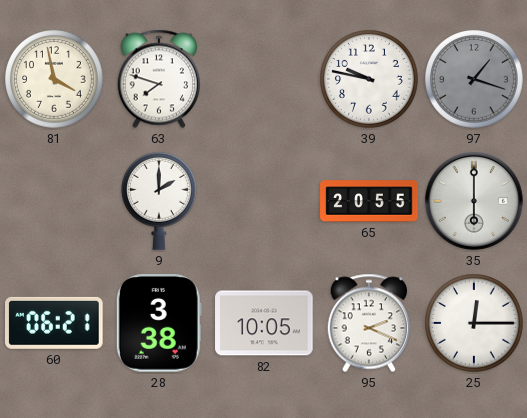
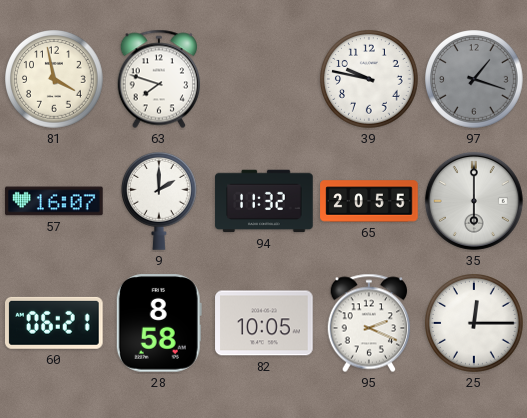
57: none -> 16:07
94: none -> 11:32
28: 3:38 -> 8:58
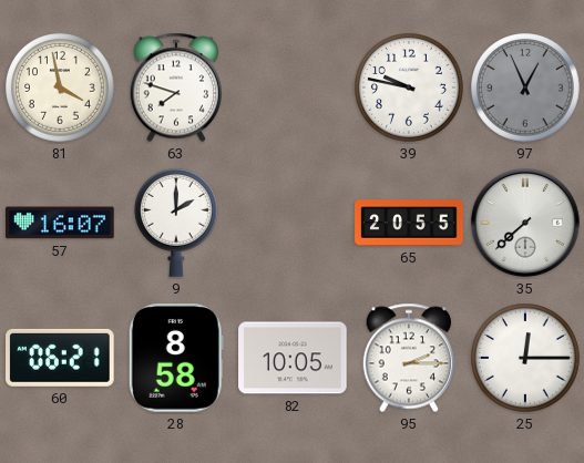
97: 1:18 -> 12:56
94: 11:32 -> none
35: 6:00 -> 7:38
95: 2:19 -> 2:15
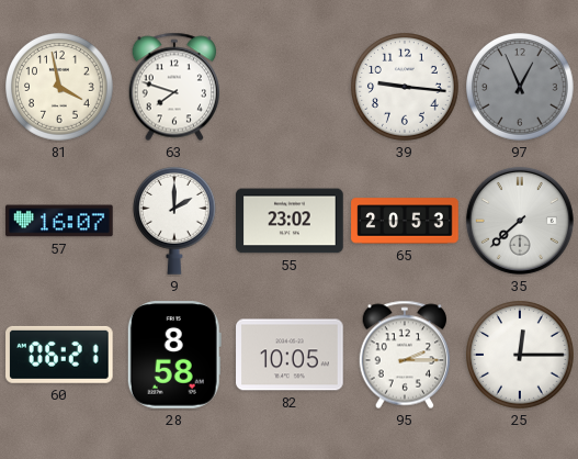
39: 9:47 -> 9:16
55: none -> 23:02
65: 20:55 -> 20:53
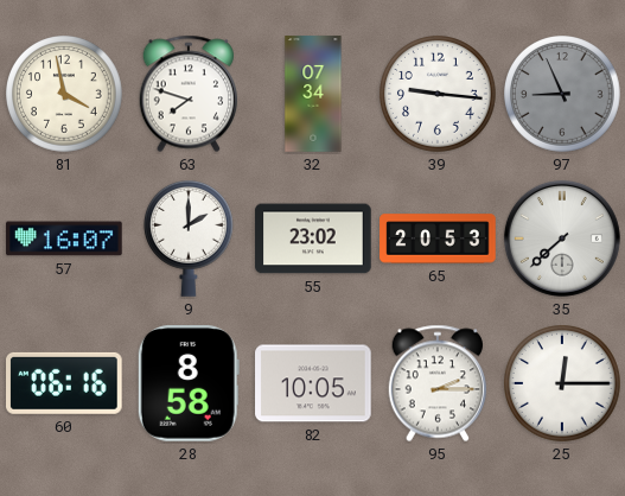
32: none -> 07:34
97: 12:56 -> 8:56
60: 06:21 -> 06:16
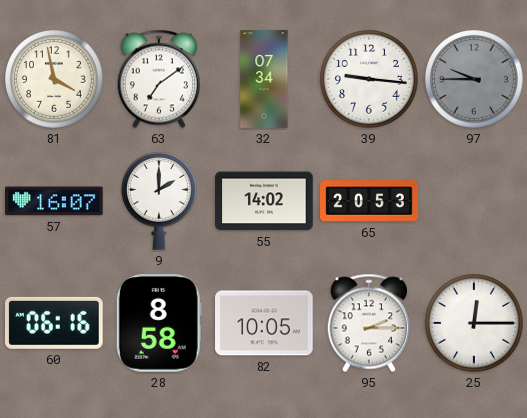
63: 7:48 -> 7:09
97: 8:56 -> 9:45
55: 23:02 -> 14:02
35: 7:38 -> none
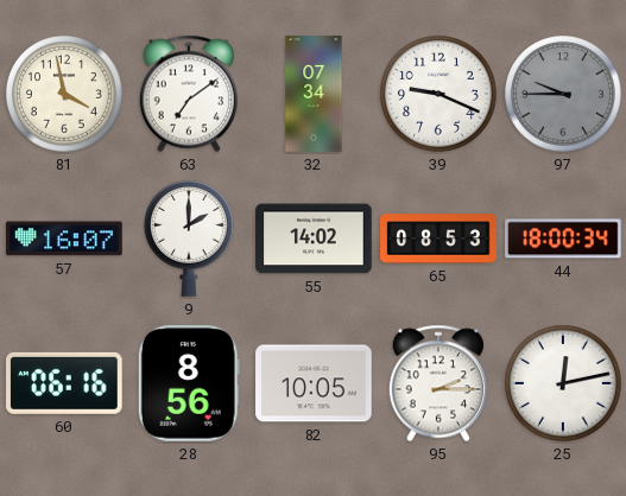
39: 9:16 -> 9:19
65: 20:53 -> 08:53
44: none -> 18:00
28: 8:58 -> 8:56
25: 12:15 -> 12:13
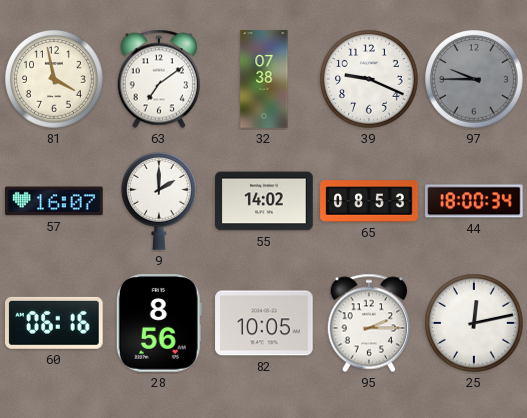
32: 07:34 -> 07:38
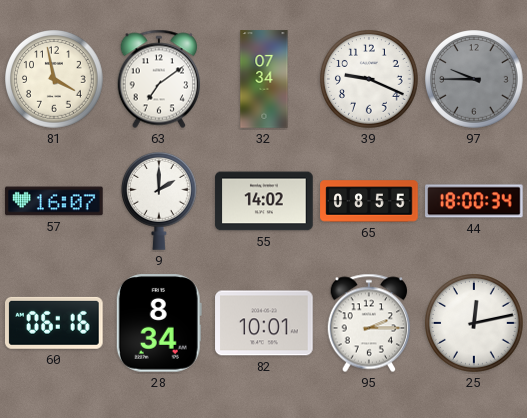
32: 07:38 -> 07:34
65: 08:53 -> 08:55
28: 8:56 -> 8:34
82: 10:05 -> 10:01
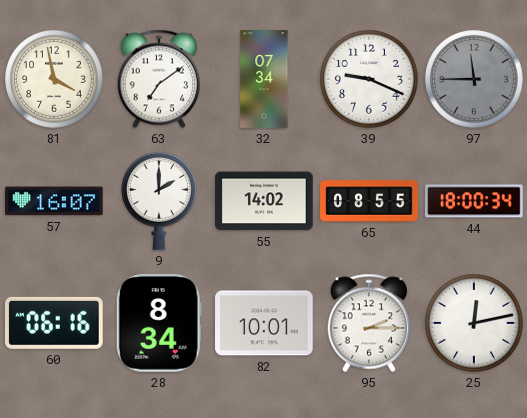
97: 9:45 -> 11:45
